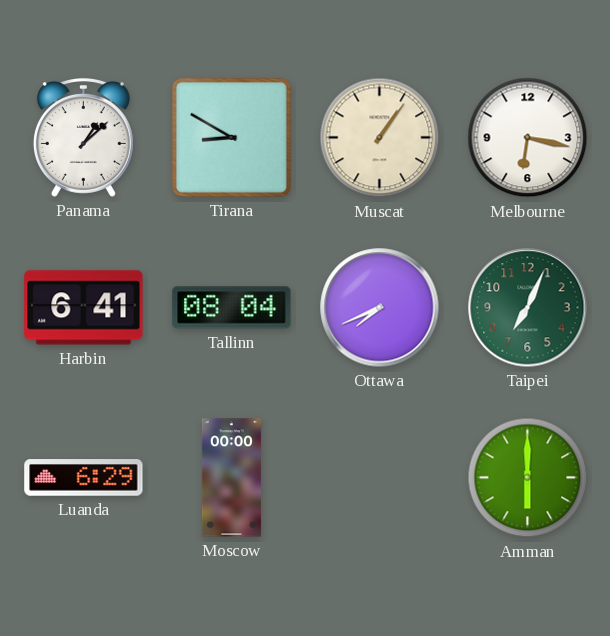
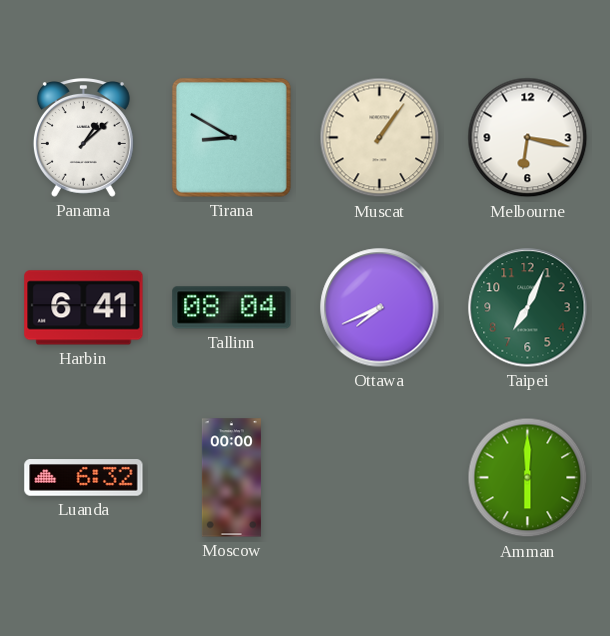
Luanda: 6:29 -> 6:32
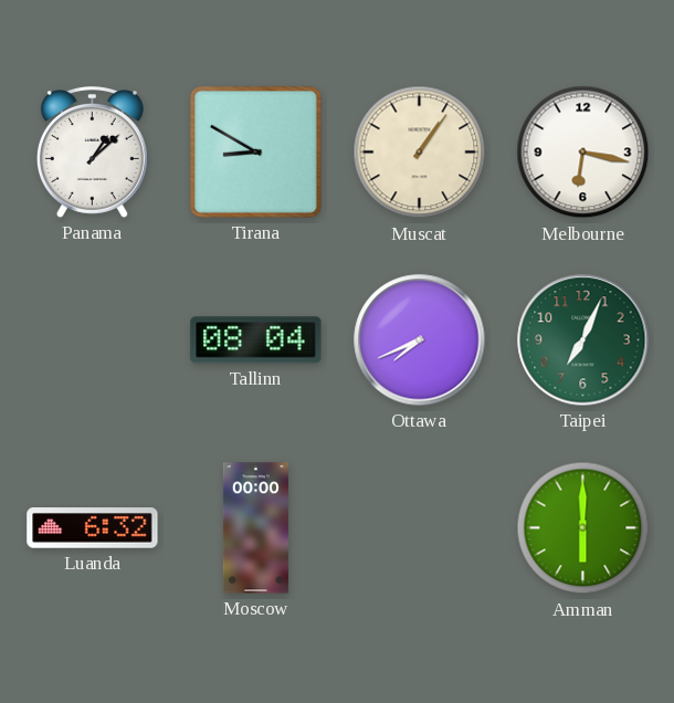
Harbin: 6:41 -> none
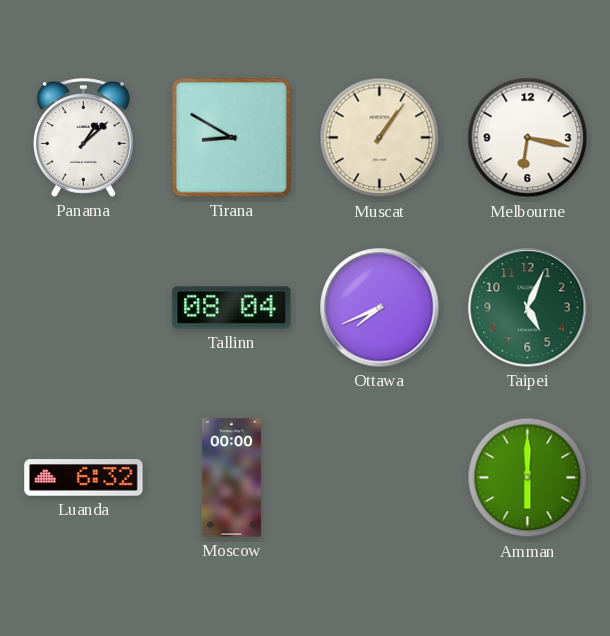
Taipei: 7:04 -> 5:04
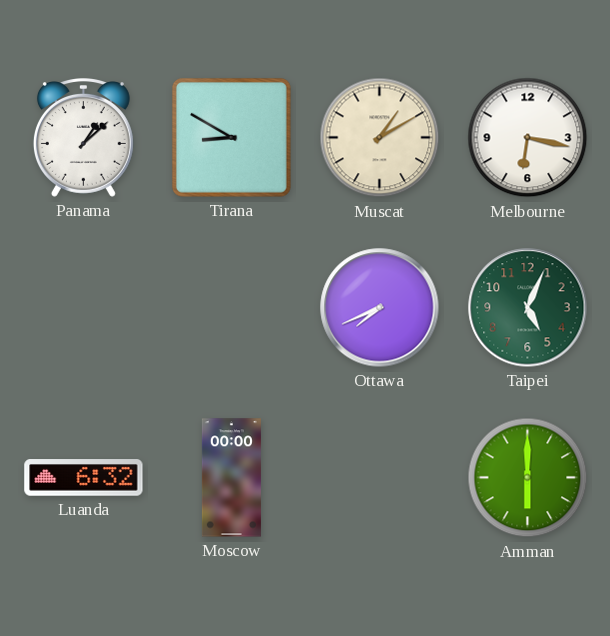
Muscat: 1:06 -> 1:10
Tallinn: 08:04 -> none
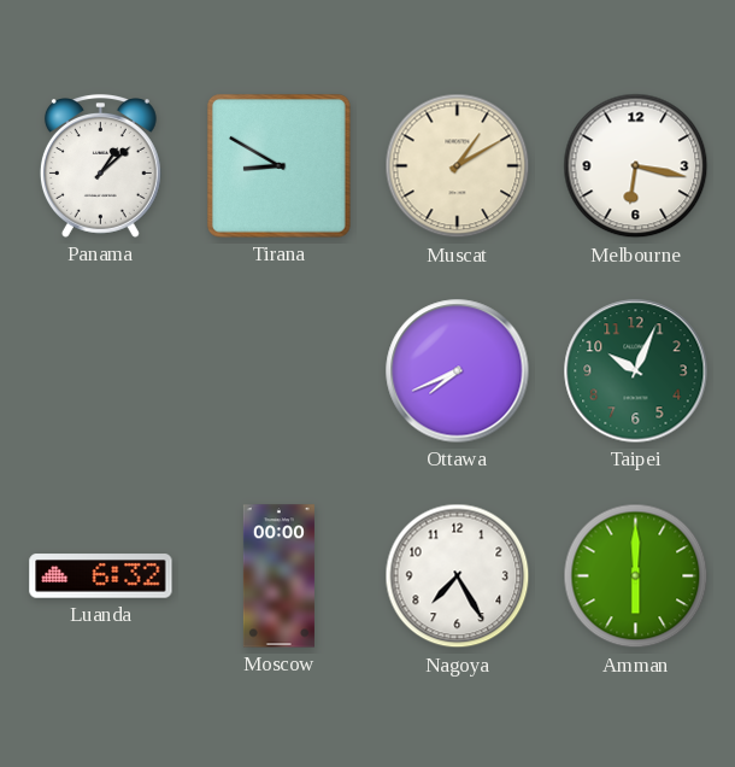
Taipei: 5:04 -> 10:04
Nagoya: none -> 7:25
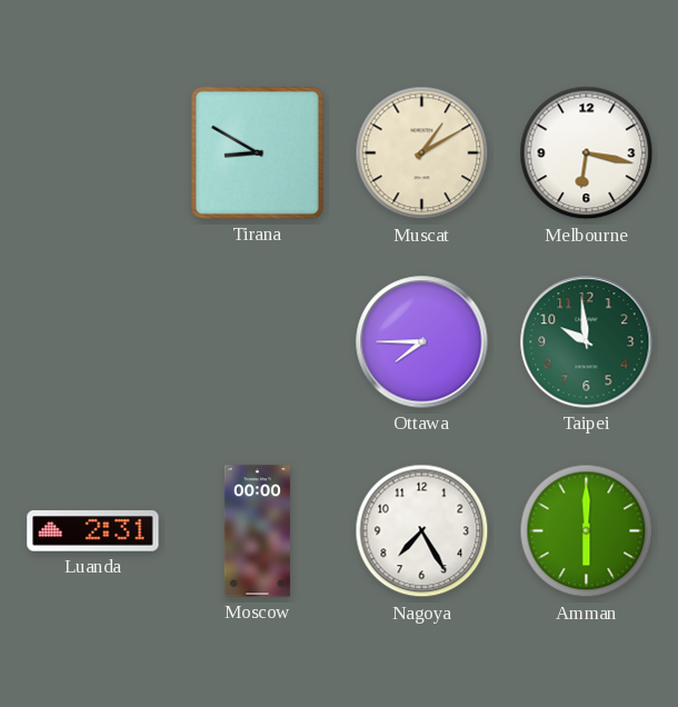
Panama: 1:08 -> none
Ottawa: 7:41 -> 7:45
Taipei: 10:04 -> 9:59
Luanda: 6:32 -> 2:31
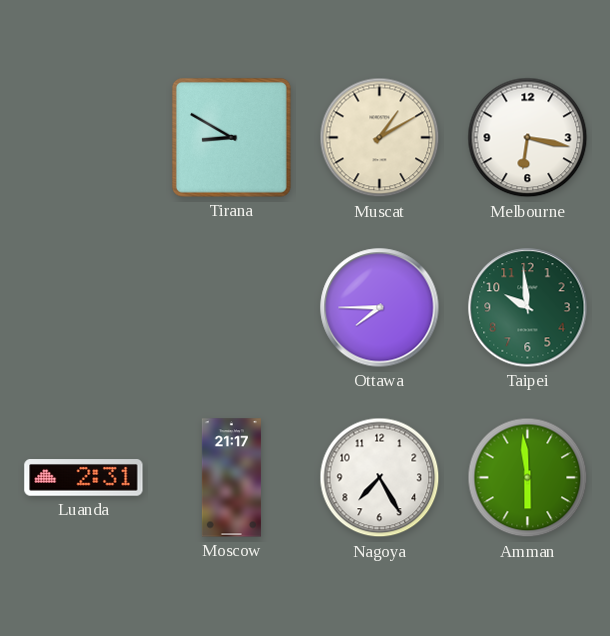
Moscow: 00:00 -> 21:17
Amman: 6:00 -> 5:59
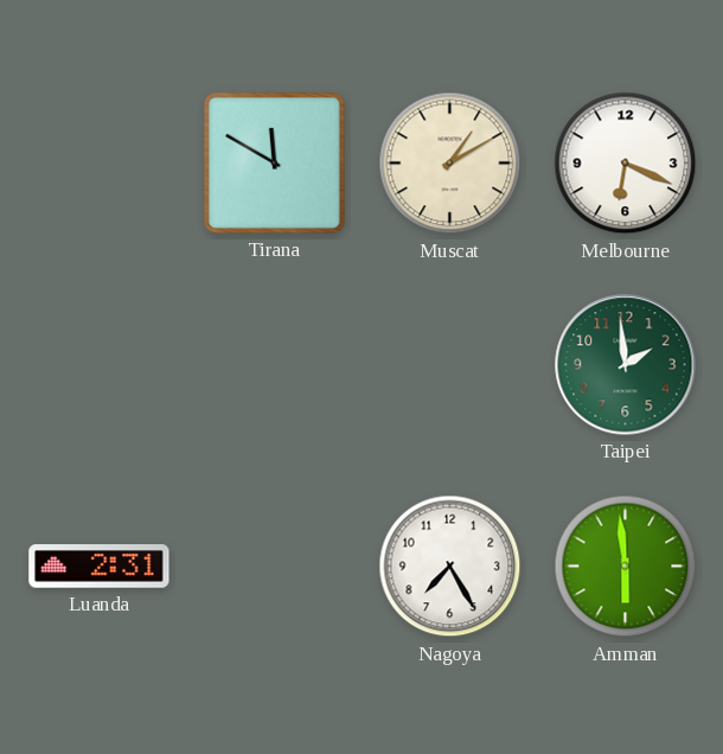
Tirana: 8:50 -> 11:50
Melbourne: 6:17 -> 6:19
Ottawa: 7:45 -> none
Taipei: 9:59 -> 1:59
Moscow: 21:17 -> none
